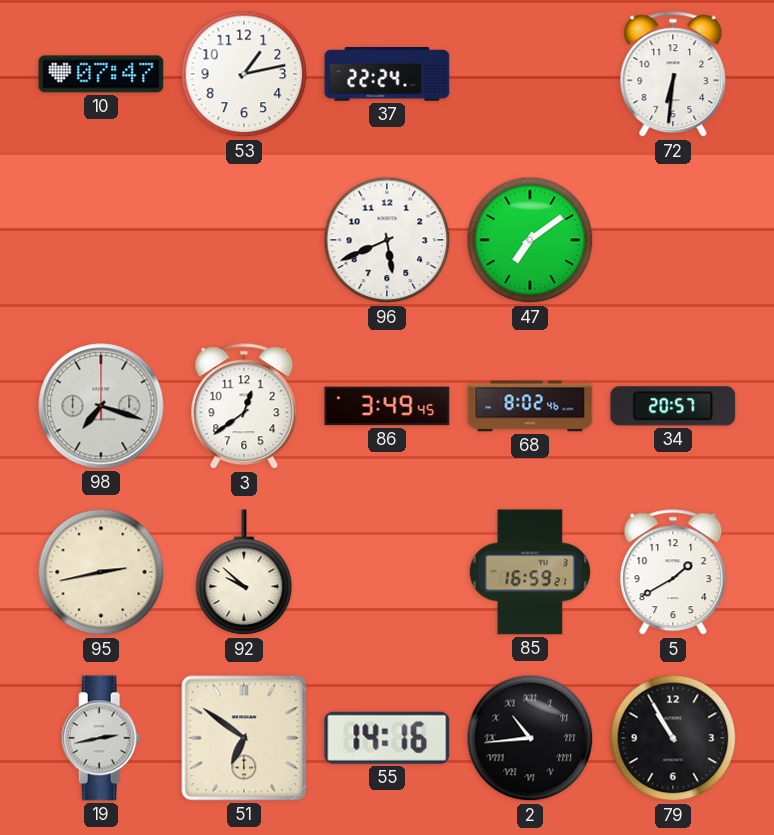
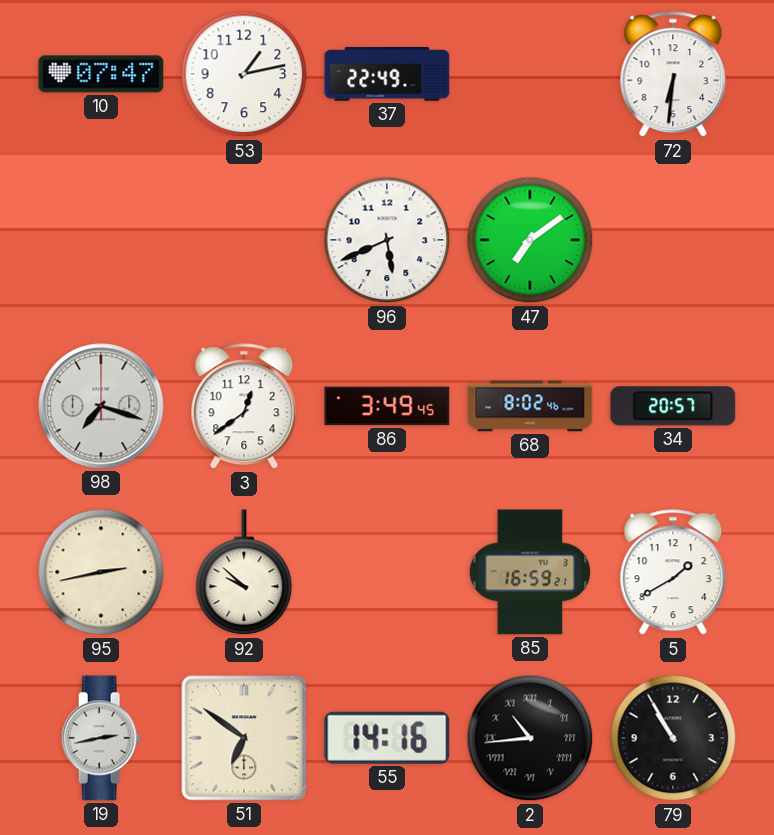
37: 22:24 -> 22:49
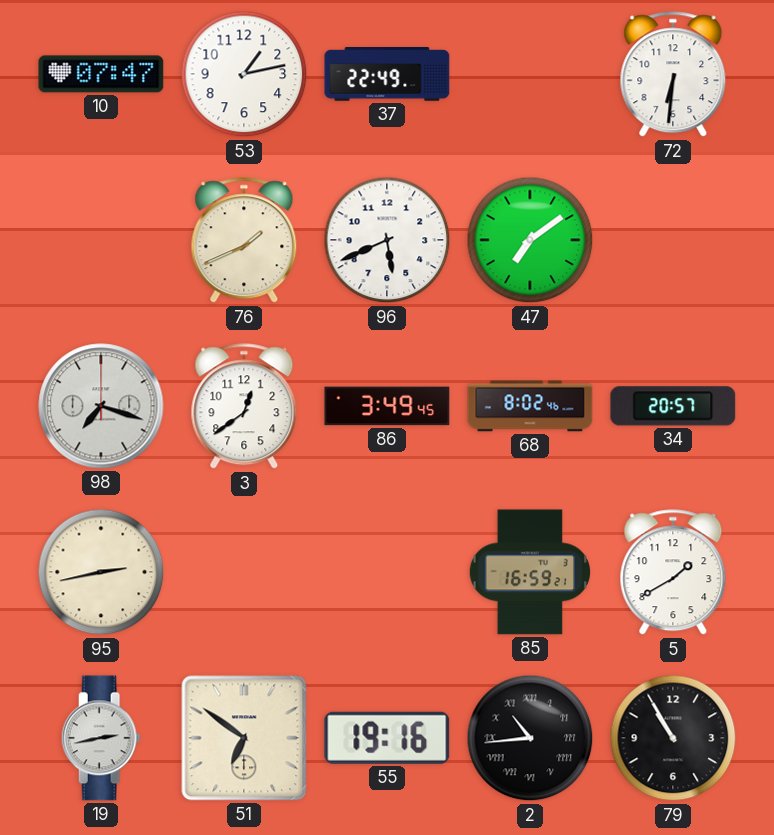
76: none -> 1:41
92: 9:52 -> none
55: 14:16 -> 19:16
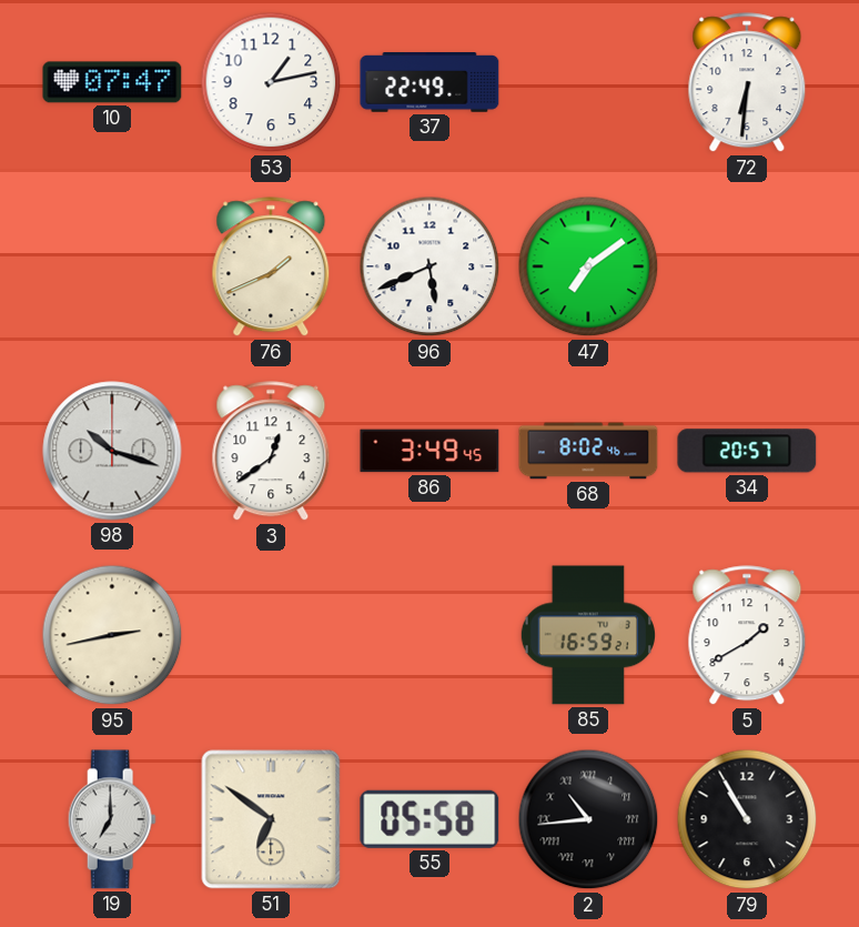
98: 7:18 -> 10:18
19: 2:43 -> 7:00
55: 19:16 -> 05:58
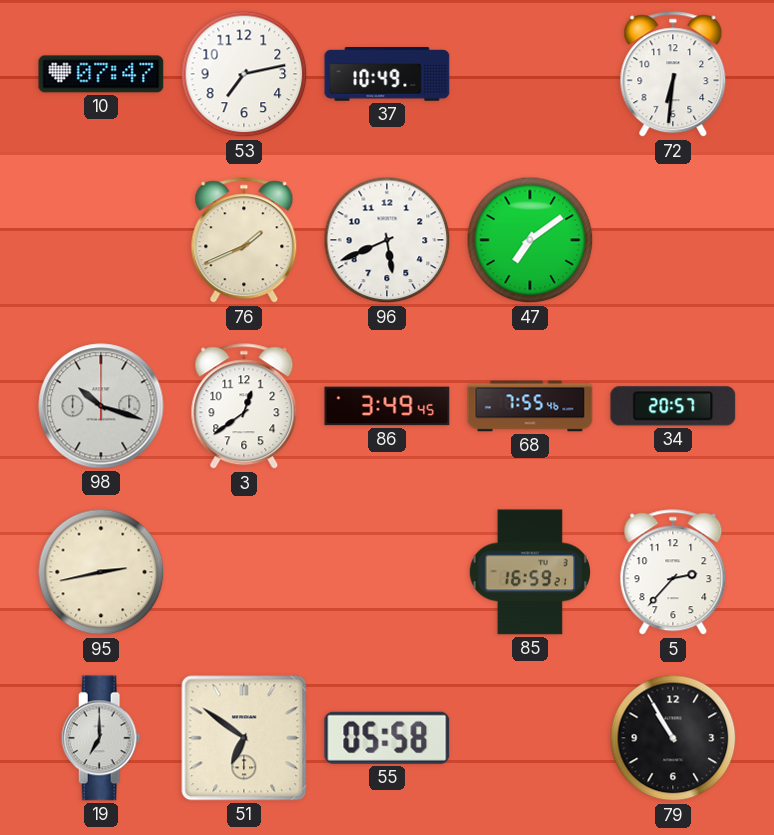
53: 1:13 -> 7:13
37: 22:49 -> 10:49
68: 8:02 -> 7:55
5: 1:40 -> 2:37
2: 10:44 -> none
